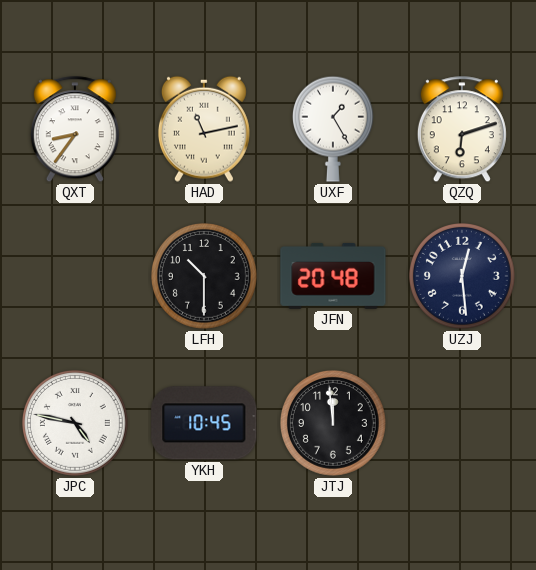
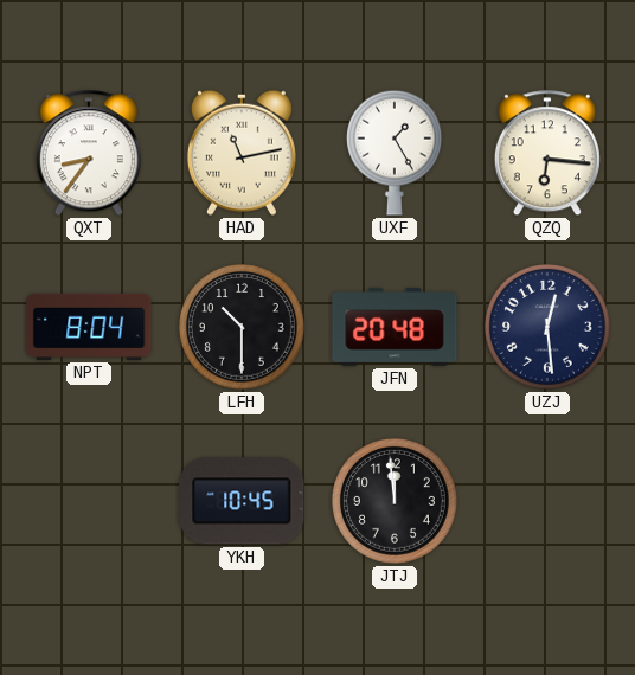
QZQ: 6:12 -> 6:16
NPT: none -> 8:04
JPC: 4:47 -> none
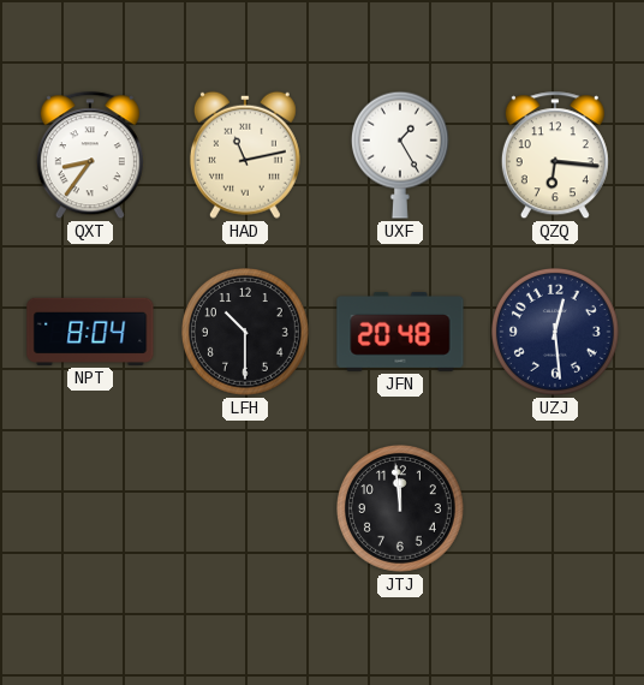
YKH: 10:45 -> none
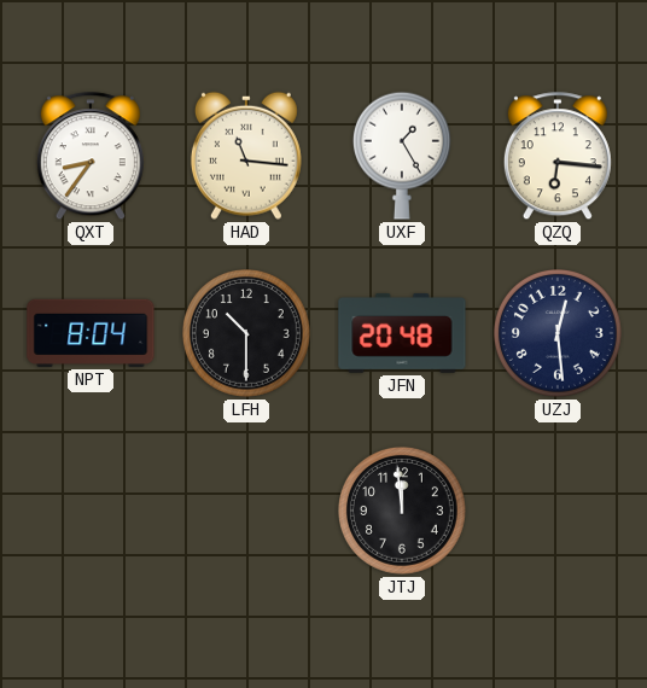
HAD: 11:13 -> 11:16
